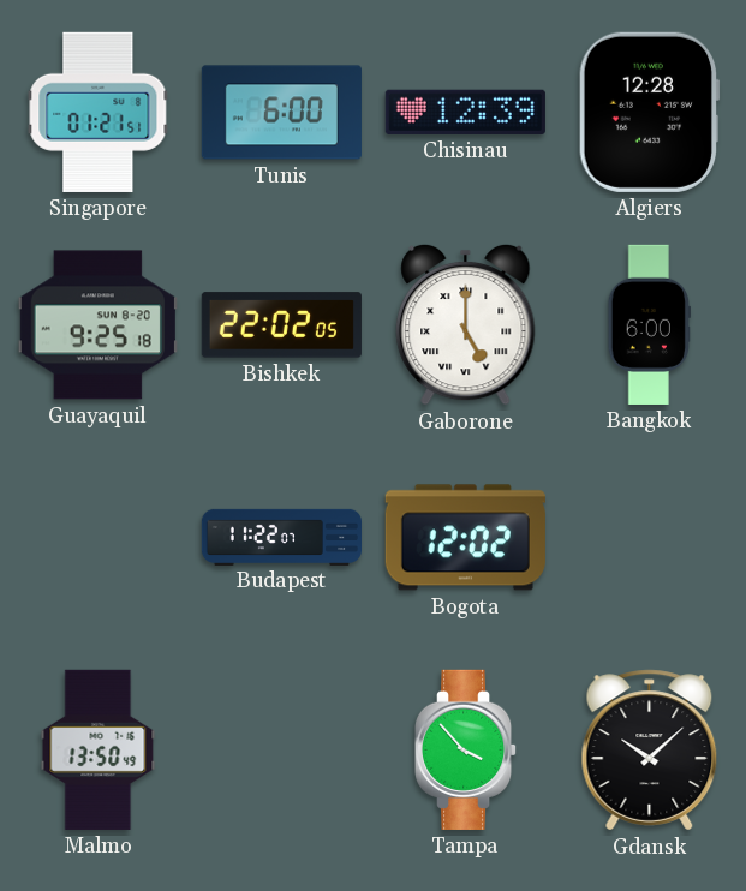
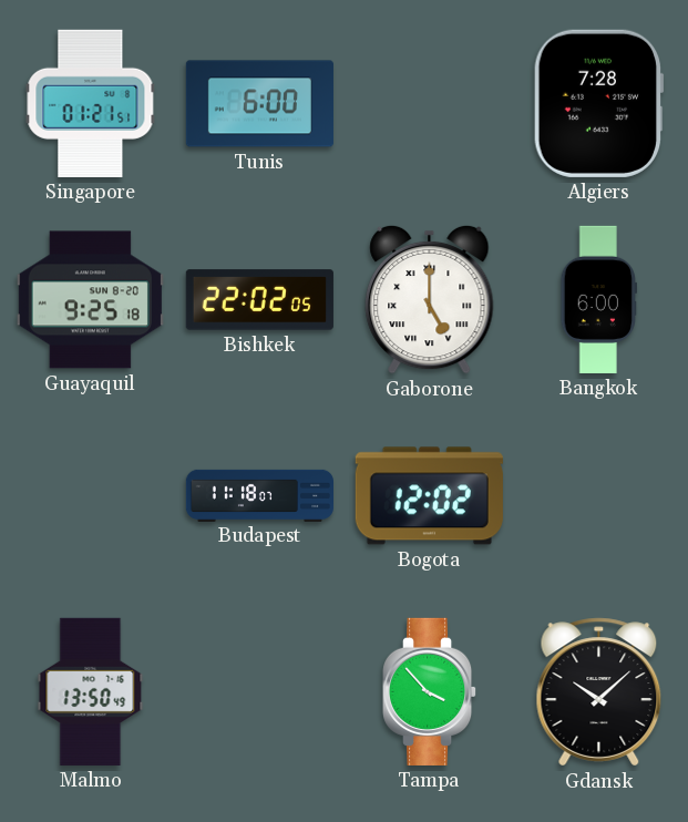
Chisinau: 12:39 -> none
Algiers: 12:28 -> 7:28
Budapest: 11:22 -> 11:18
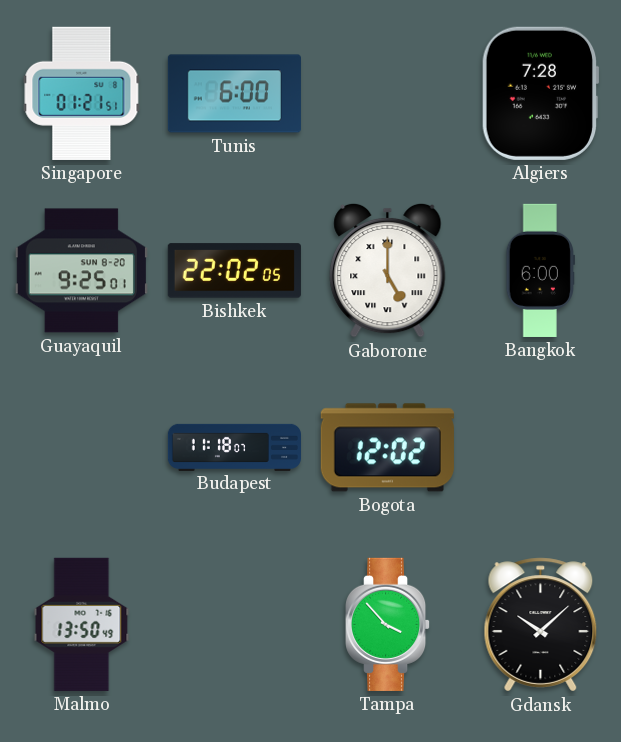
Guayaquil: 9:25:18 -> 9:25:01
